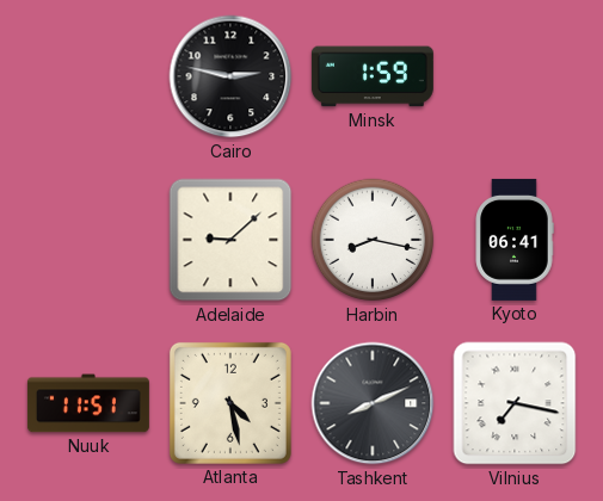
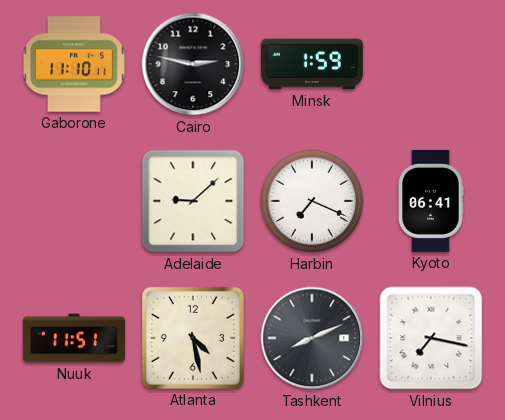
Gaborone: none -> 11:10
Harbin: 8:17 -> 7:19
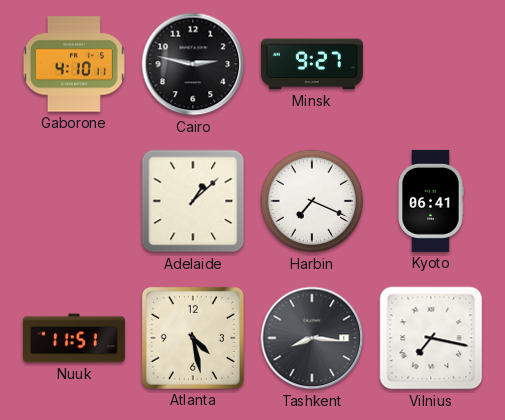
Gaborone: 11:10 -> 4:10
Minsk: 1:59 -> 9:27
Adelaide: 9:08 -> 1:08
Tashkent: 8:11 -> 8:16
